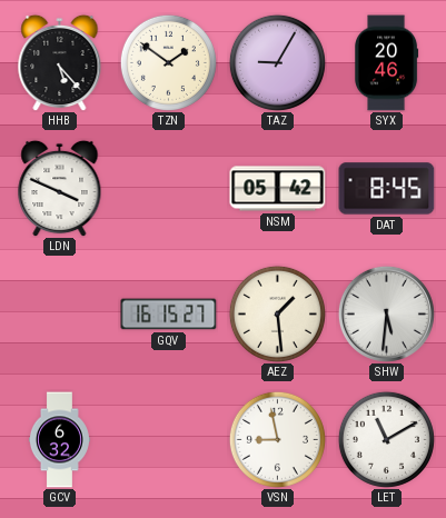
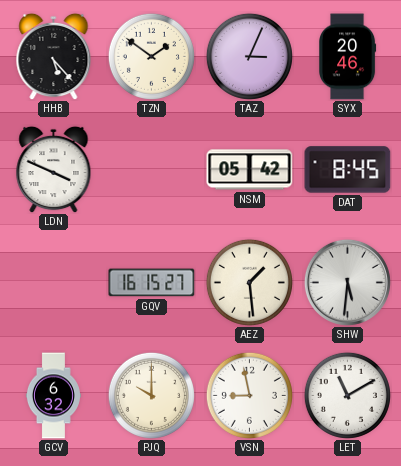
TAZ: 9:05 -> 3:04
PJQ: none -> 10:00
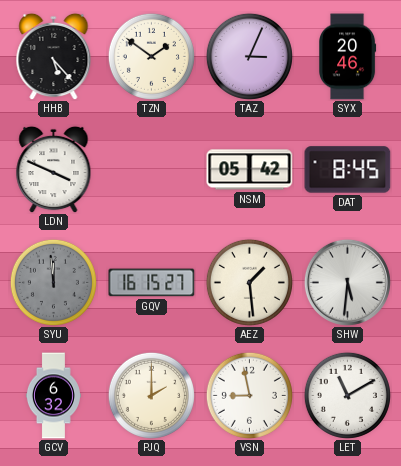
SYU: none -> 11:59
PJQ: 10:00 -> 2:00
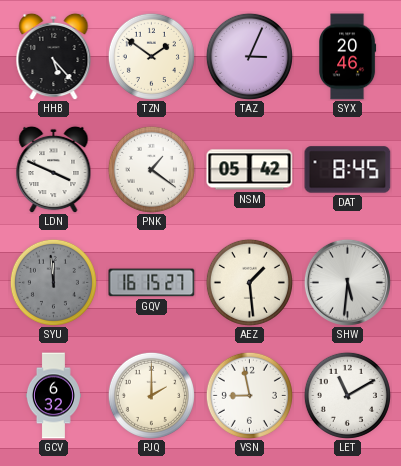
PNK: none -> 1:21
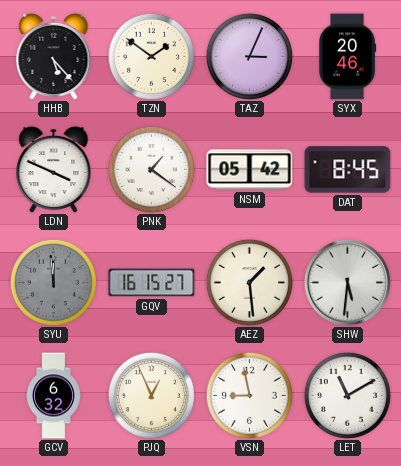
PJQ: 2:00 -> 12:56
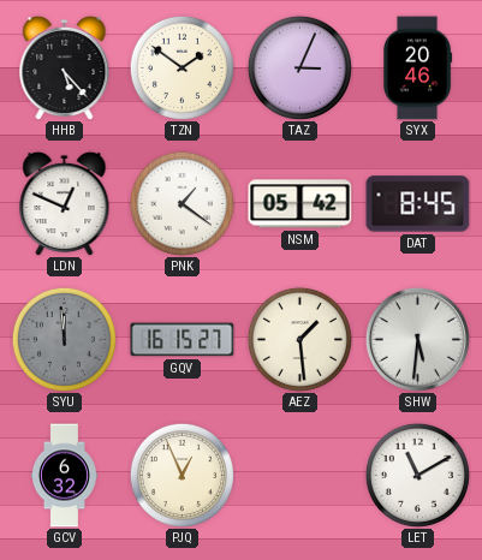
LDN: 3:49 -> 12:49
VSN: 8:58 -> none
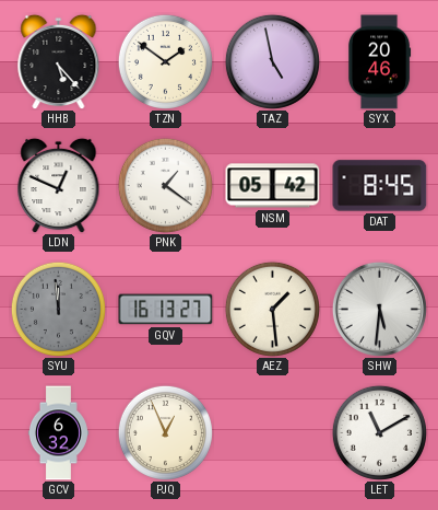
TAZ: 3:04 -> 4:58
GQV: 16:15 -> 16:13
